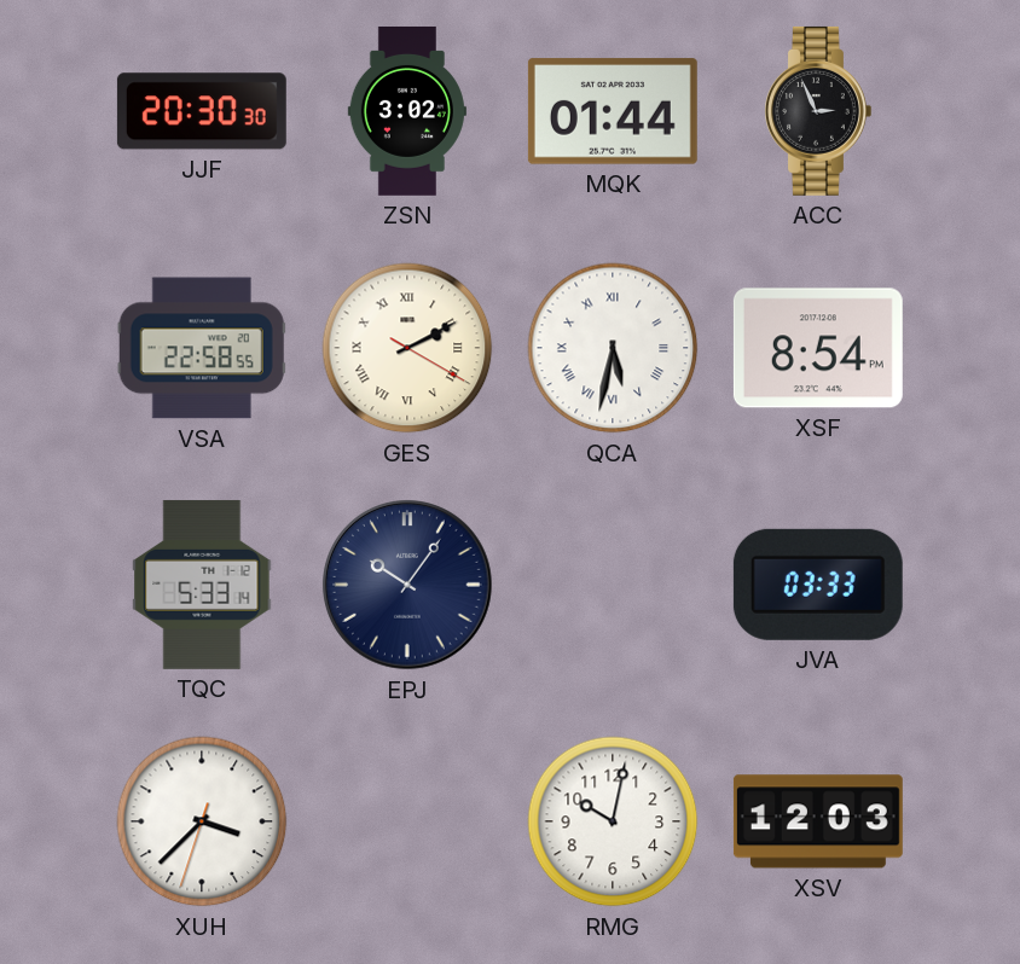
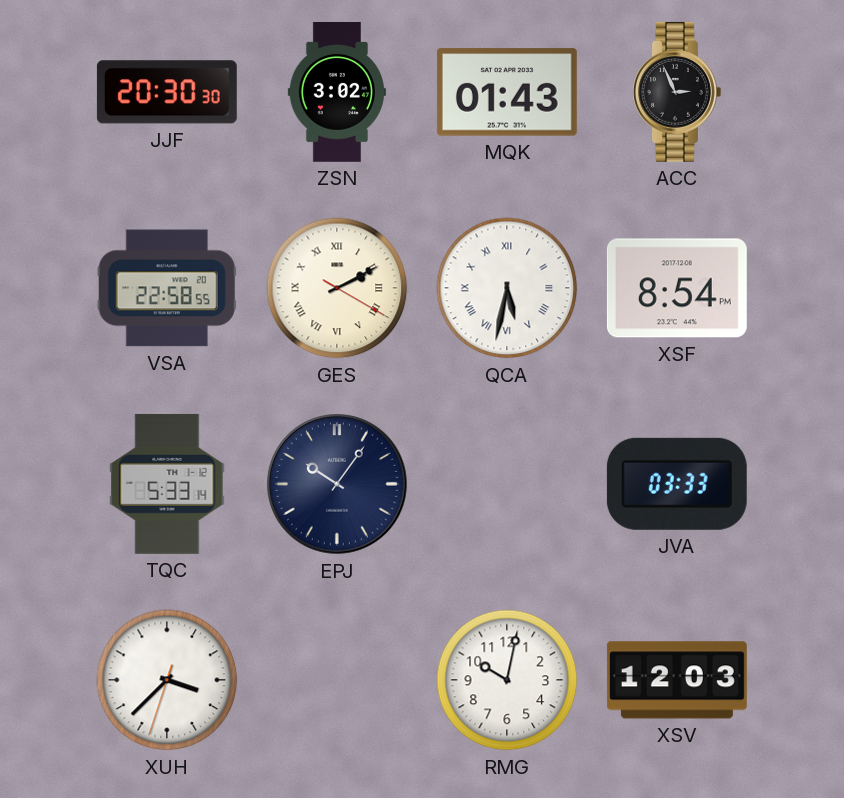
MQK: 01:44 -> 01:43
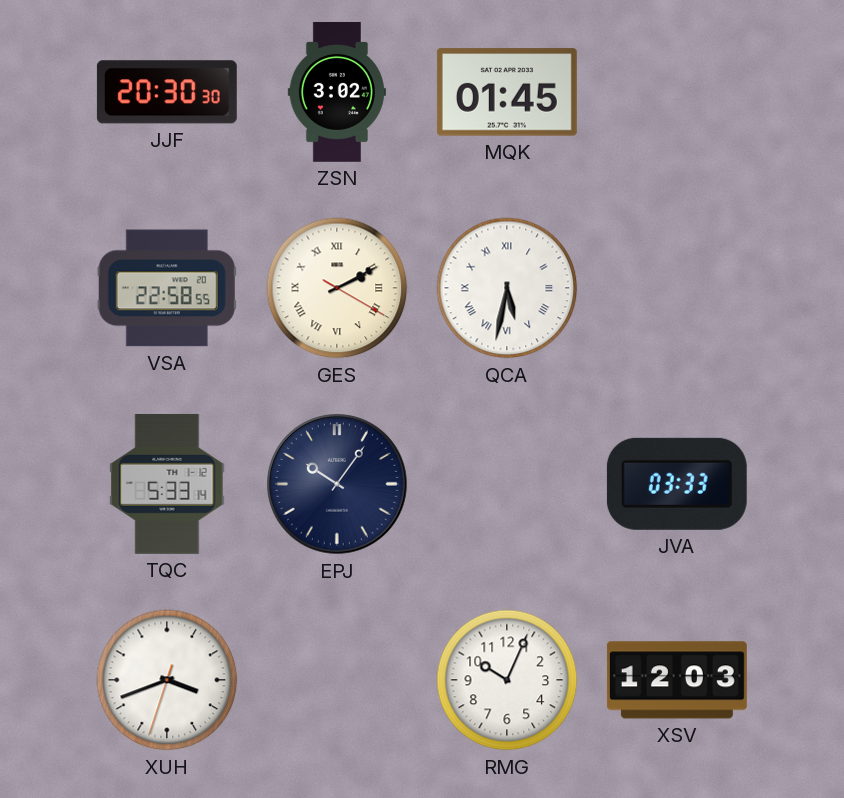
MQK: 01:43 -> 01:45
ACC: 2:56 -> none
XSF: 8:54 -> none
XUH: 3:37 -> 3:41
RMG: 10:02 -> 10:04
